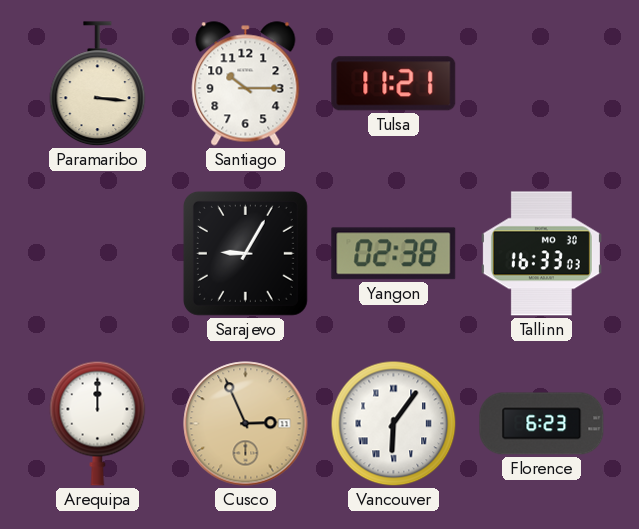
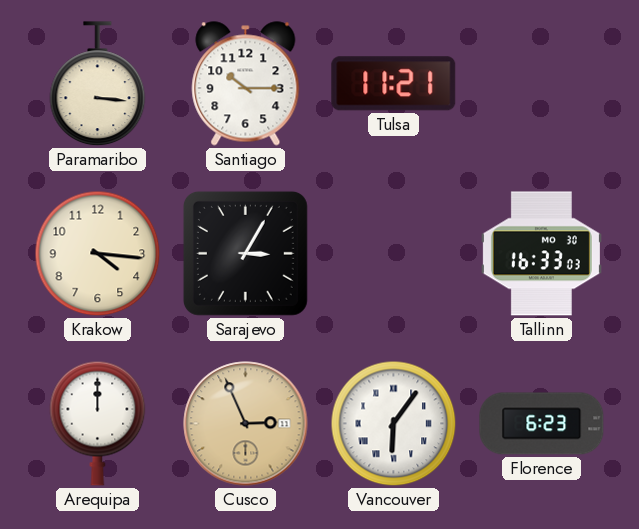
Krakow: none -> 4:16
Sarajevo: 9:05 -> 3:05
Yangon: 02:38 -> none
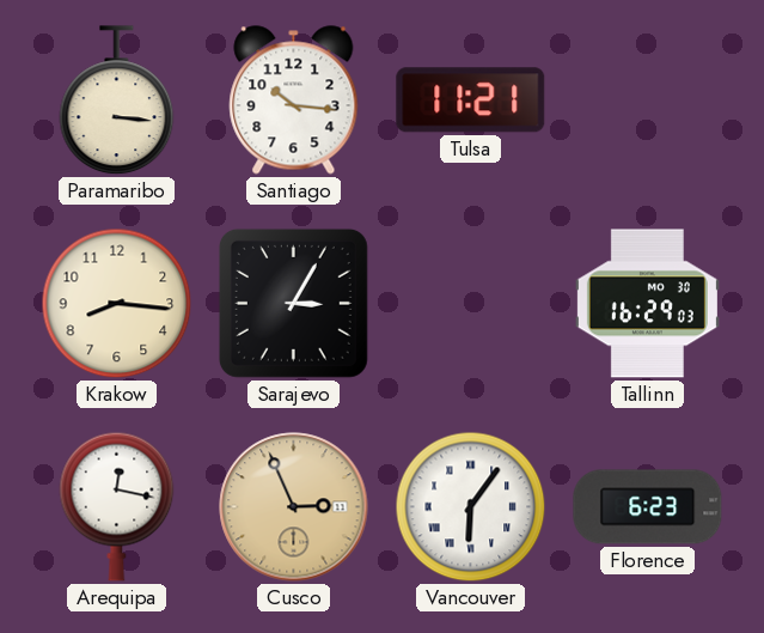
Santiago: 10:15 -> 10:16
Krakow: 4:16 -> 8:16
Tallinn: 16:33 -> 16:29
Arequipa: 12:00 -> 12:17
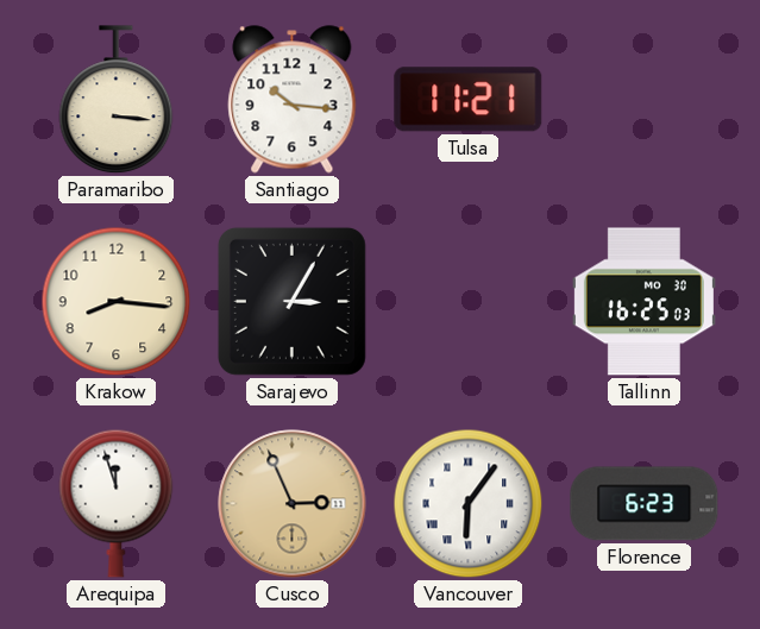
Tallinn: 16:29 -> 16:25
Arequipa: 12:17 -> 11:57
